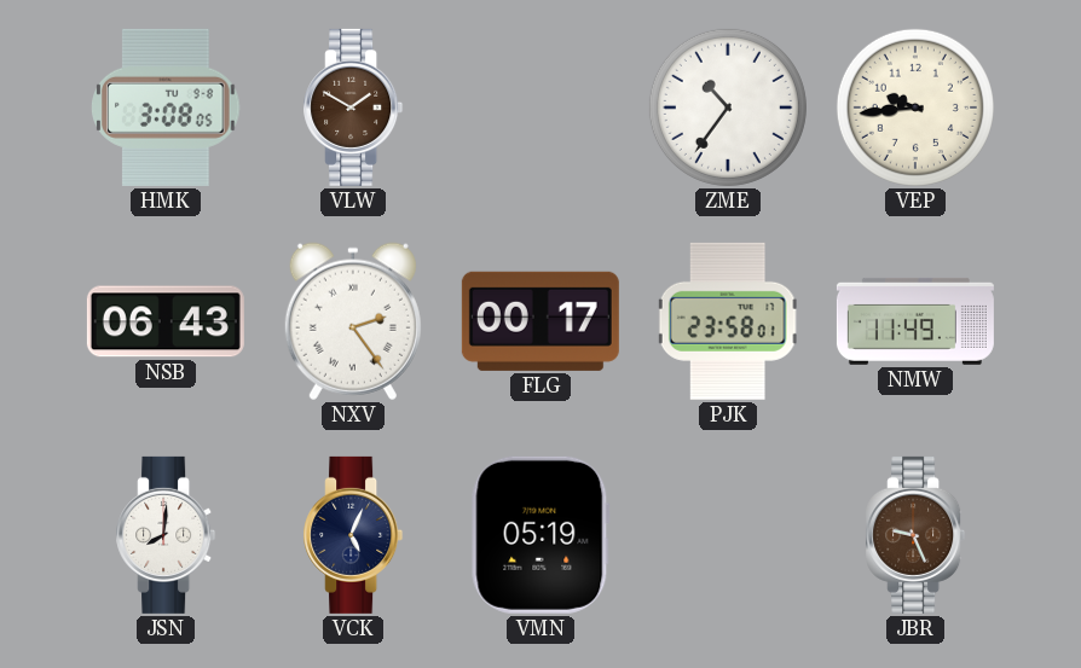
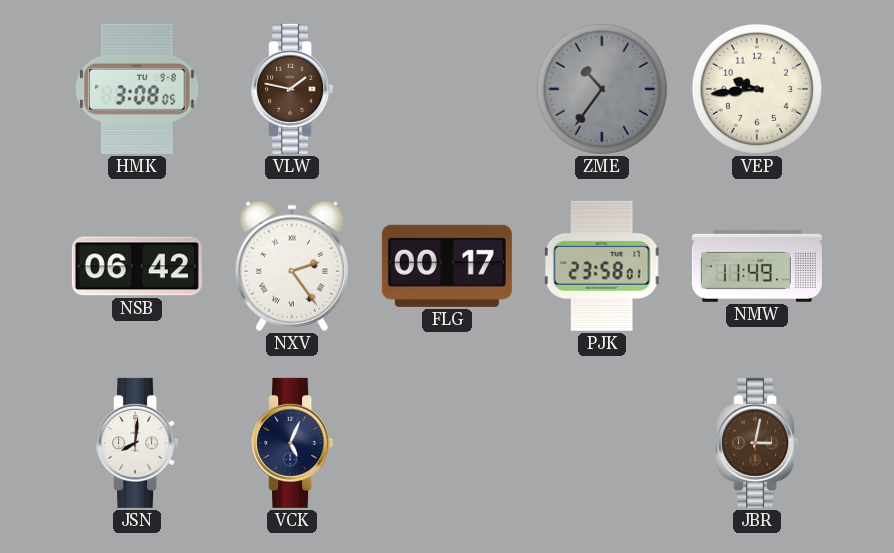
VLW: 1:50 -> 1:47
ZME dial: white -> grey
NSB: 06:43 -> 06:42
VMN: 05:19 -> none
JBR: 9:26 -> 3:02
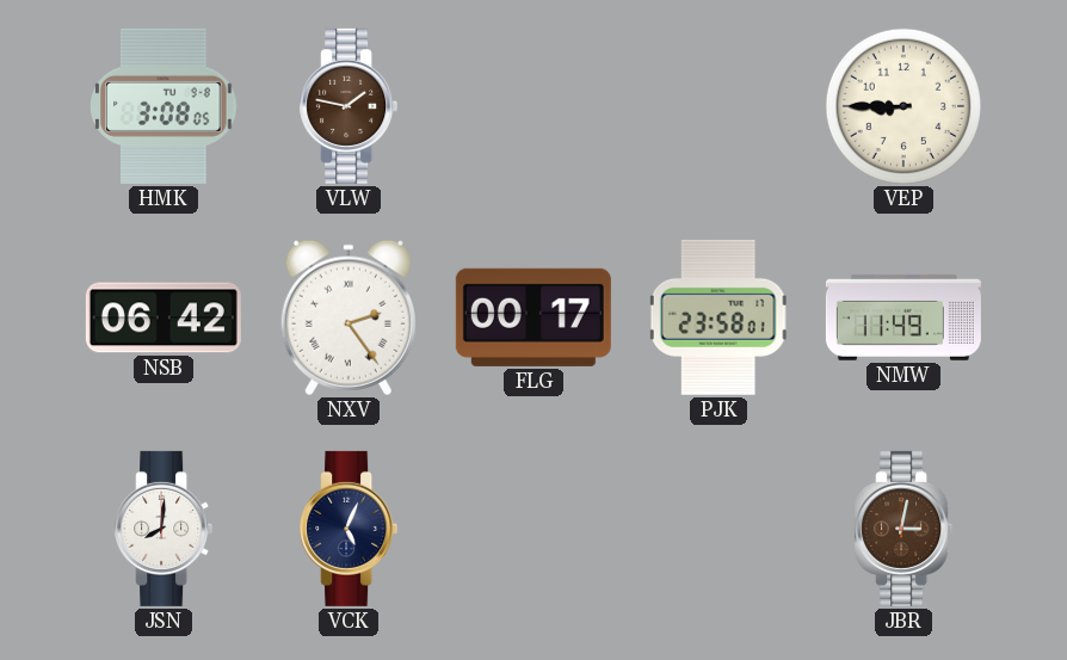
ZME: 10:36 -> none
VEP: 9:44 -> 8:45
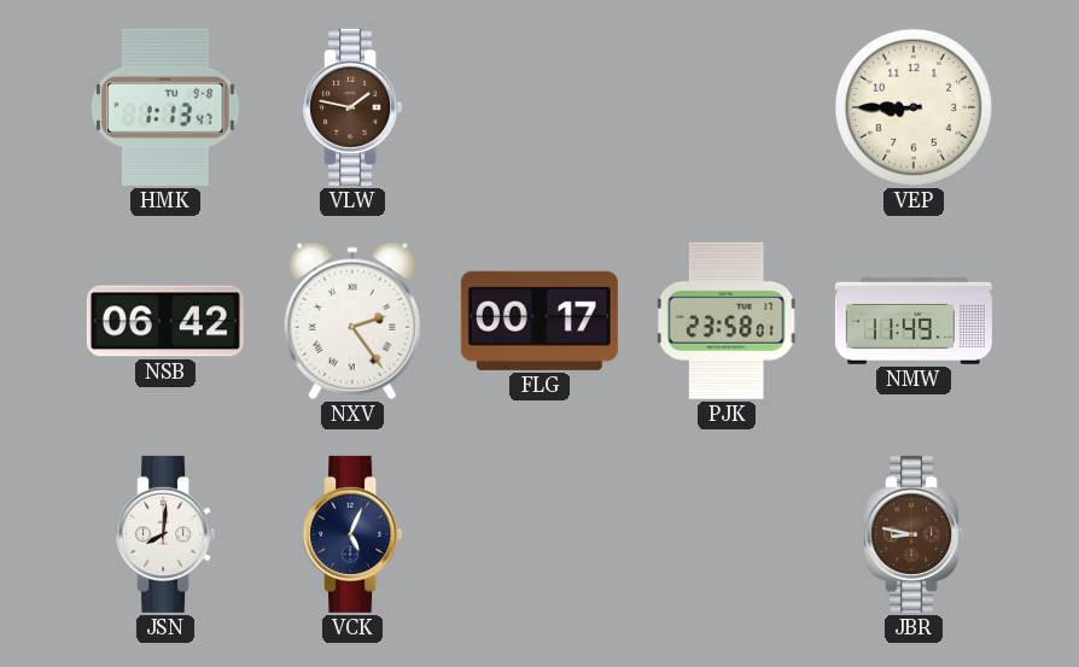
HMK: 3:08 -> 1:13
JBR: 3:02 -> 8:47
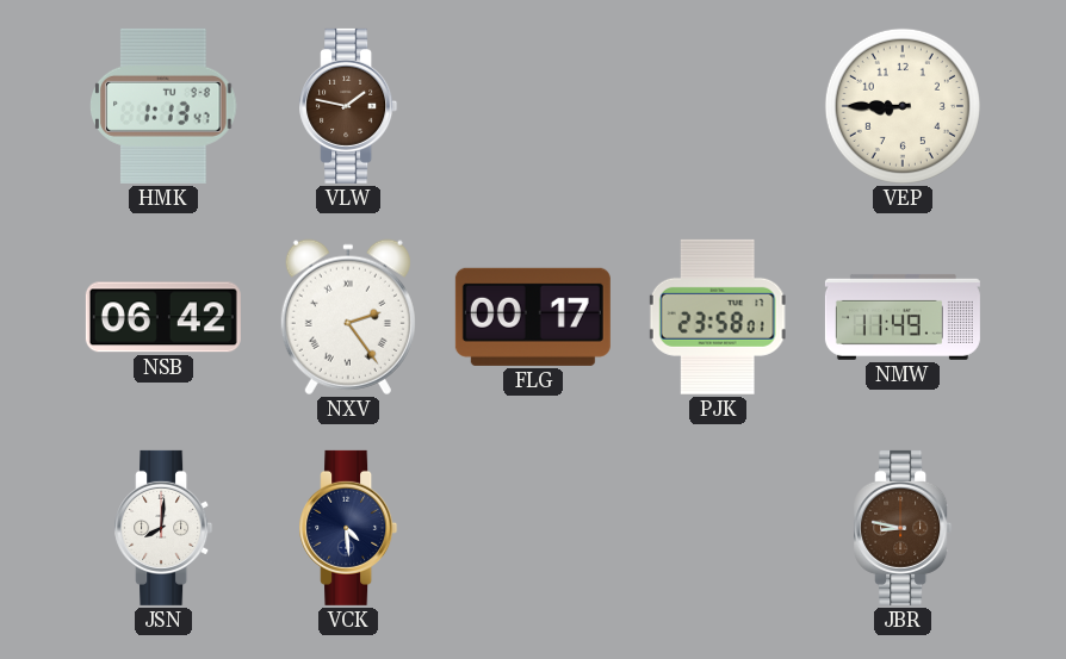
VCK: 5:04 -> 4:29
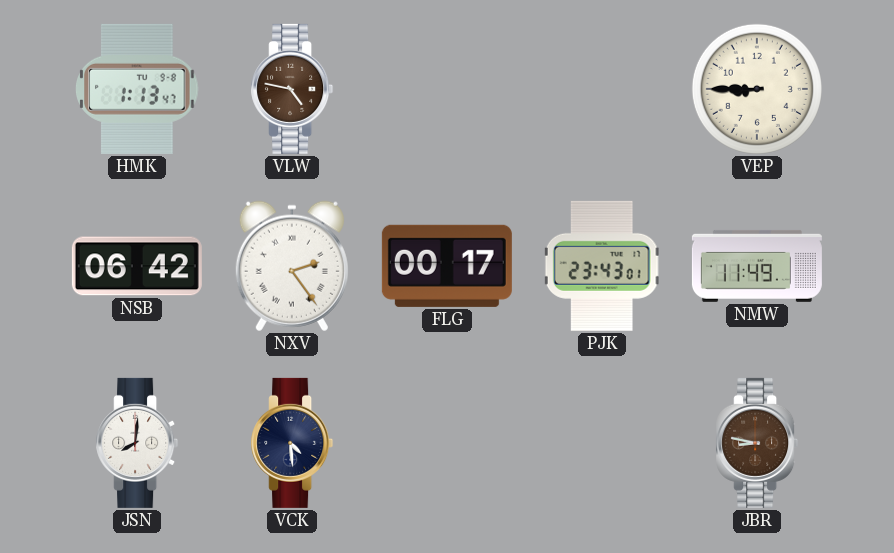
VLW: 1:47 -> 4:47
PJK: 23:58 -> 23:43
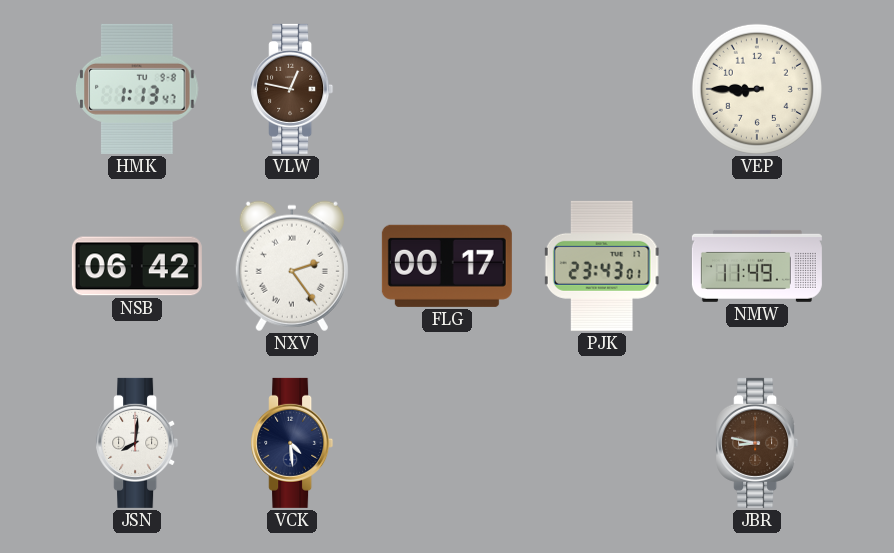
VLW: 4:47 -> 12:47
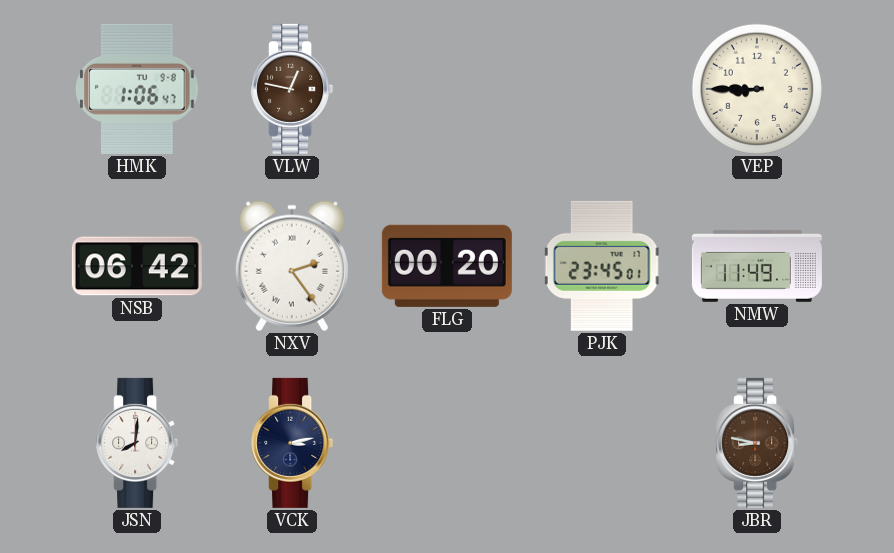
HMK: 1:13 -> 1:06
FLG: 00:17 -> 00:20
PJK: 23:43 -> 23:45
VCK: 4:29 -> 3:13
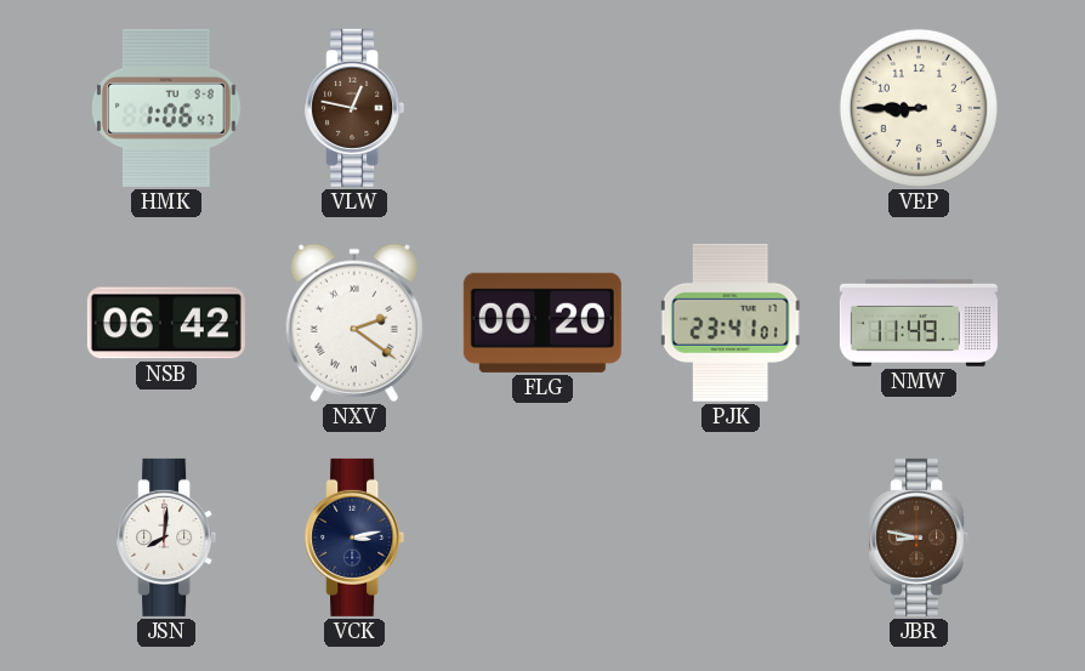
NXV: 2:24 -> 2:21
PJK: 23:45 -> 23:41
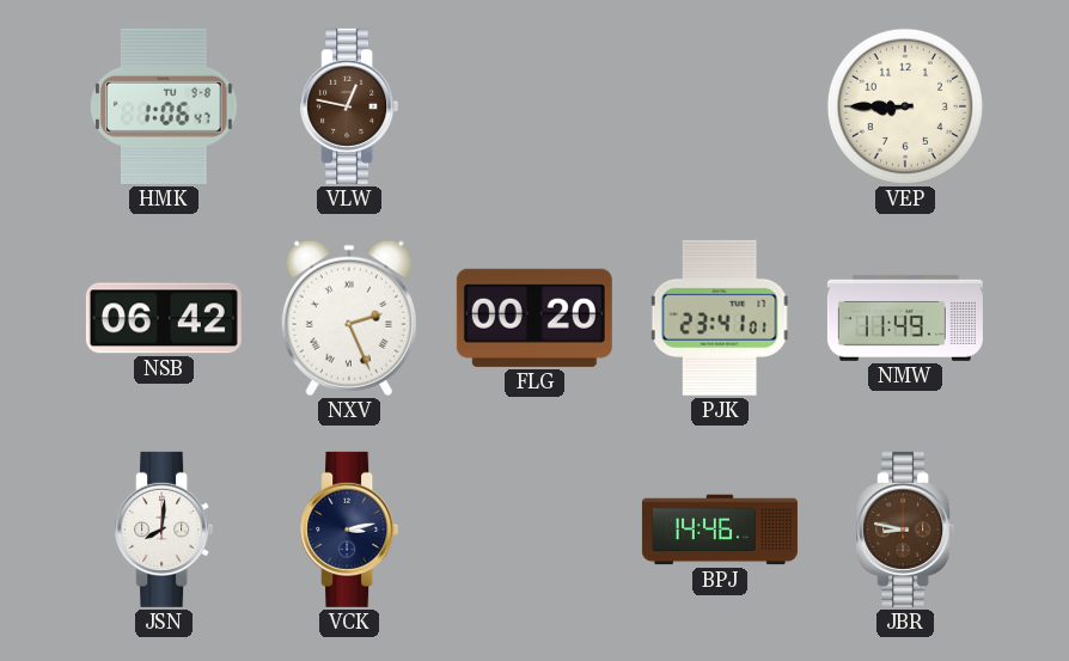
NXV: 2:21 -> 2:26
BPJ: none -> 14:46
